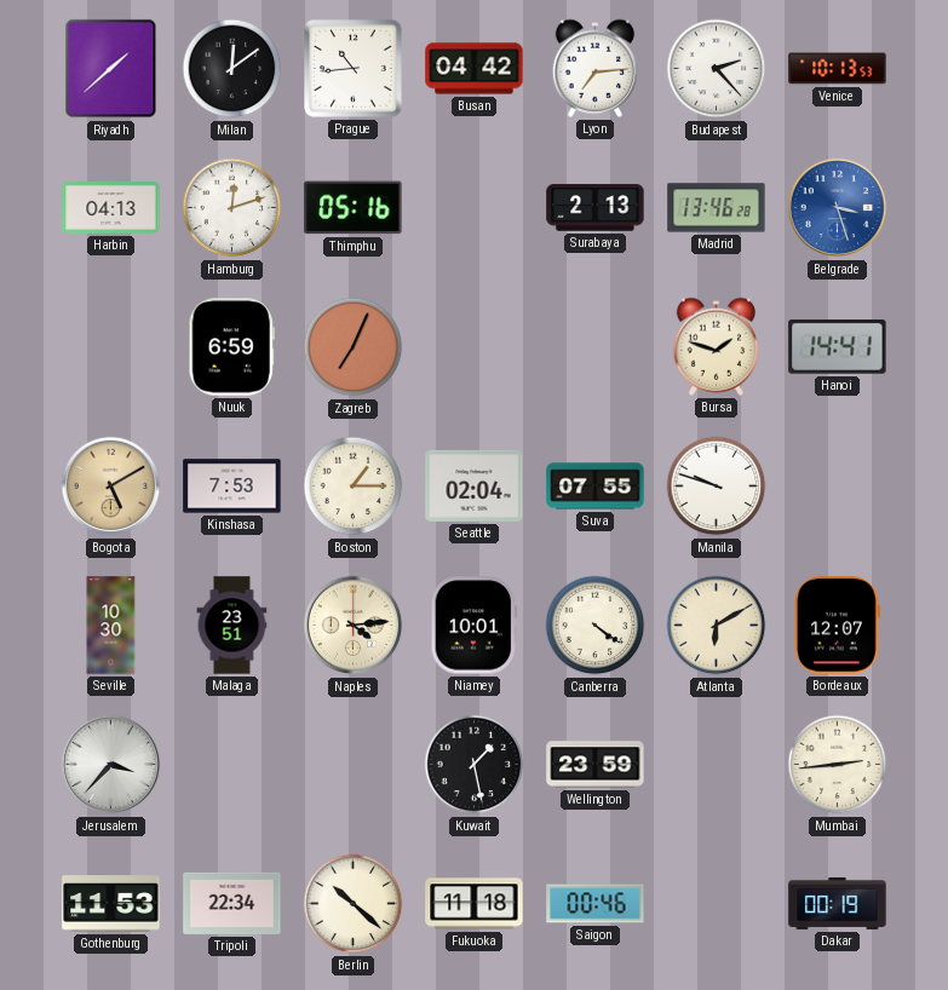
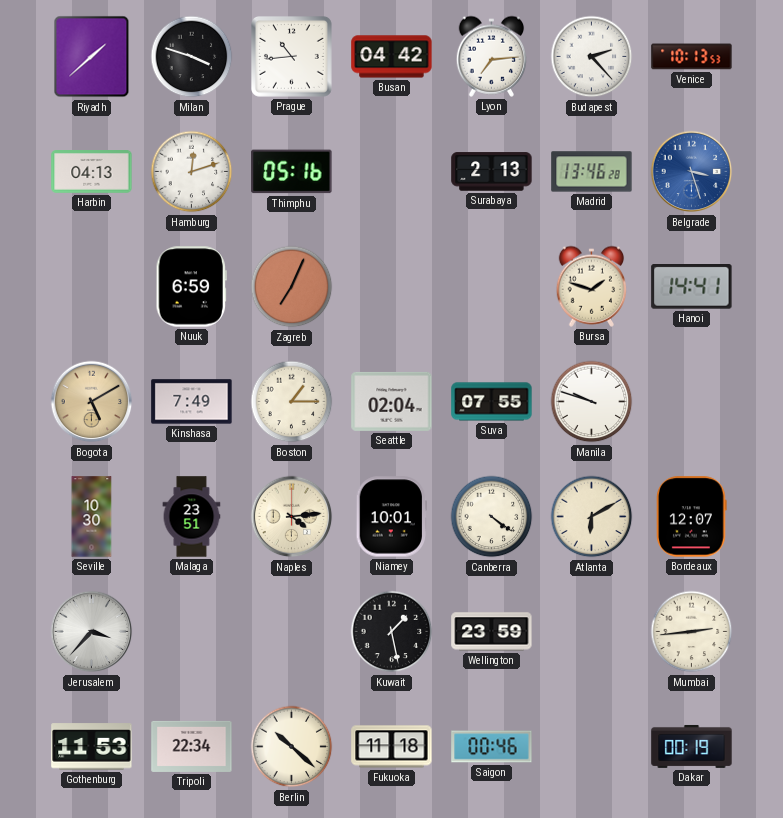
Milan: 12:09 -> 3:48
Kinshasa: 7:53 -> 7:49
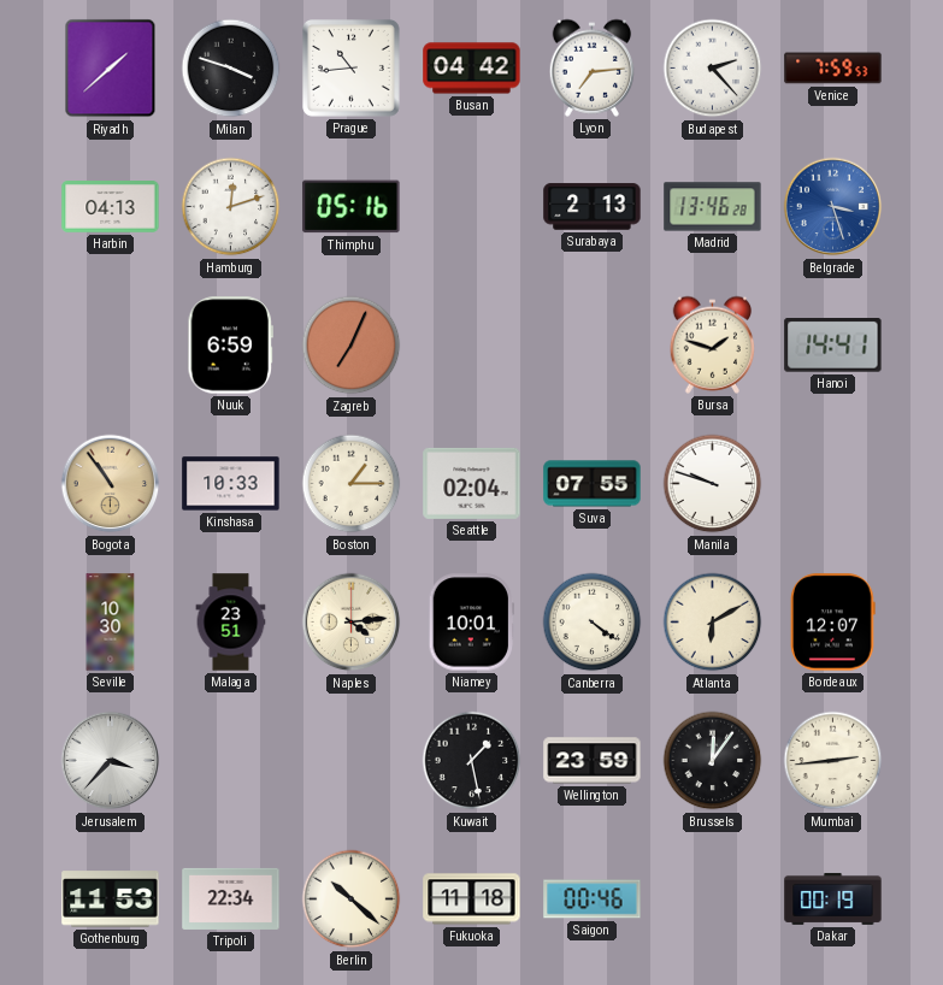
Venice: 10:13 -> 7:59
Bogota: 5:10 -> 10:54
Kinshasa: 7:49 -> 10:33
Brussels: none -> 12:06
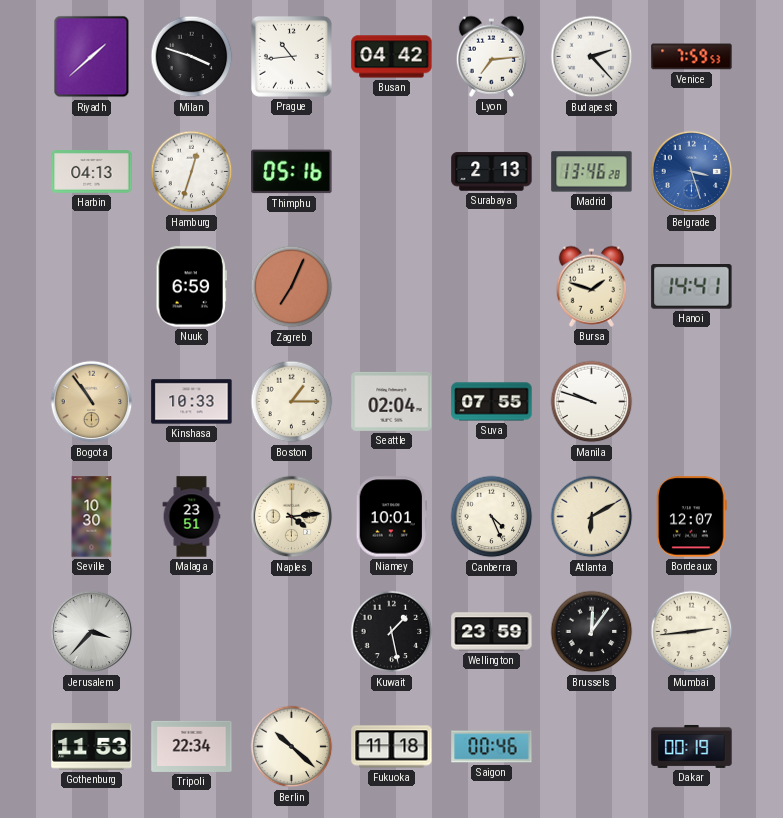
Hamburg: 12:12 -> 12:33
Canberra: 4:21 -> 4:26
